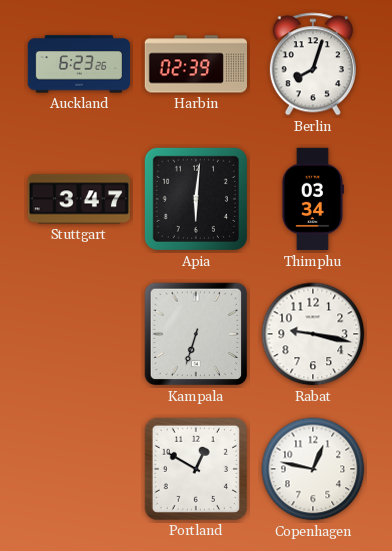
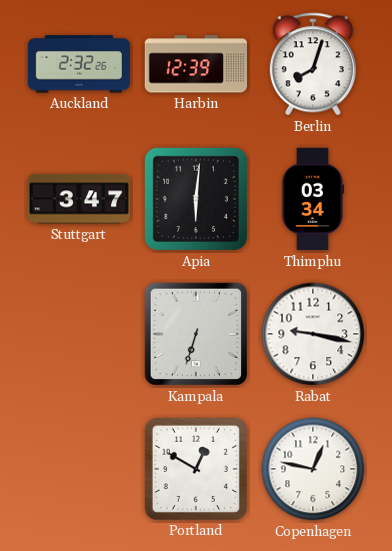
Auckland: 6:23 -> 2:32
Harbin: 02:39 -> 12:39
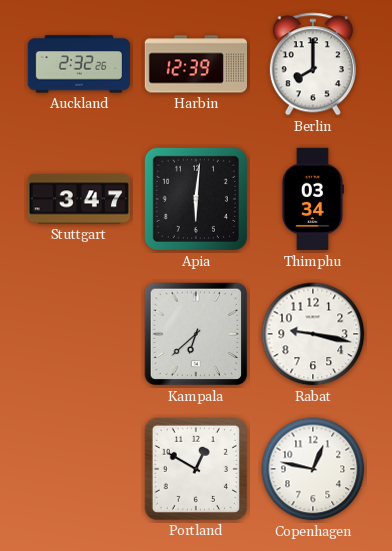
Berlin: 8:03 -> 8:00
Kampala: 6:33 -> 6:38
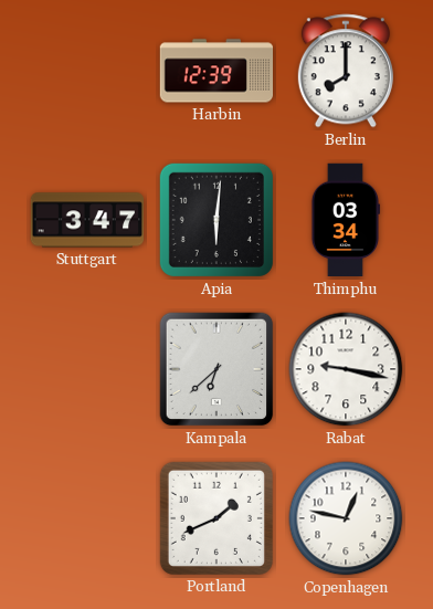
Auckland: 2:32 -> none
Portland: 12:50 -> 1:41
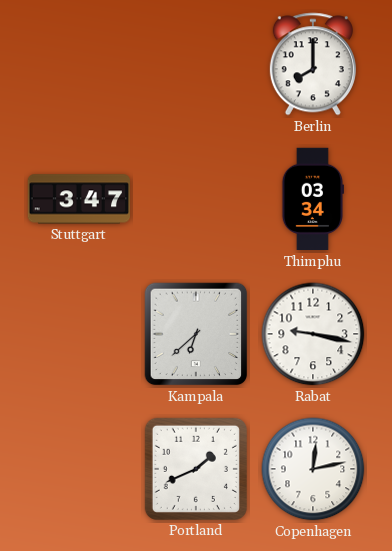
Harbin: 12:39 -> none
Apia: 6:01 -> none
Copenhagen: 12:47 -> 12:13
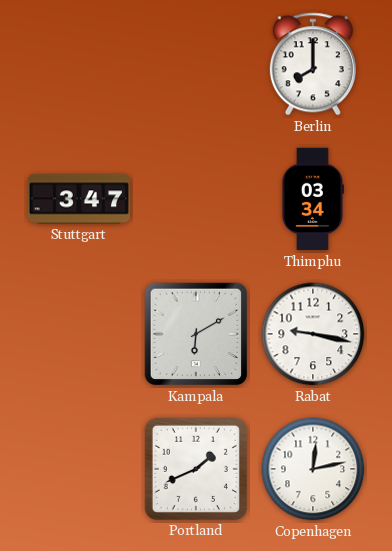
Kampala: 6:38 -> 6:10
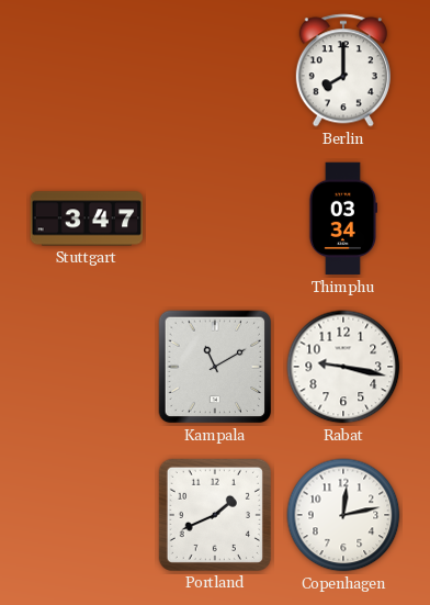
Kampala: 6:10 -> 11:10
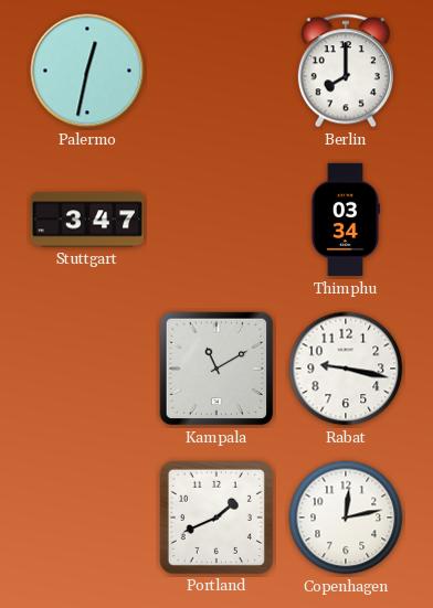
Palermo: none -> 12:32
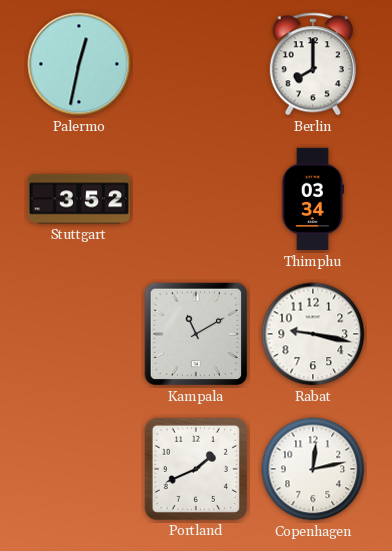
Stuttgart: 3:47 -> 3:52
